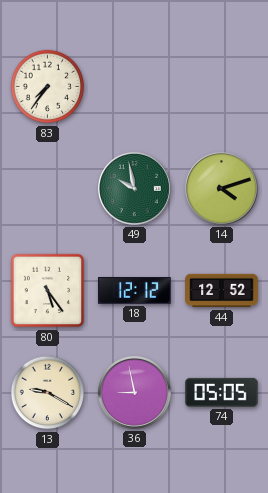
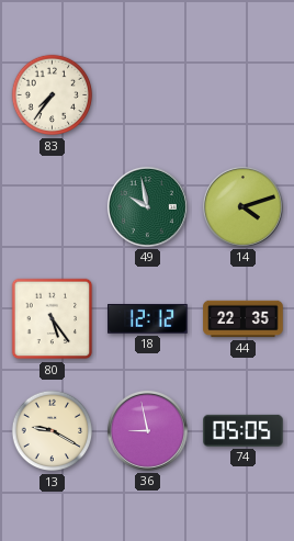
44: 12:52 -> 22:35
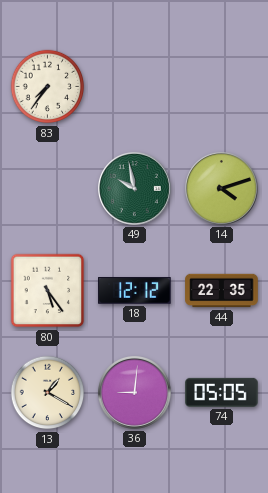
13: 9:20 -> 1:20
36: 8:58 -> 9:01
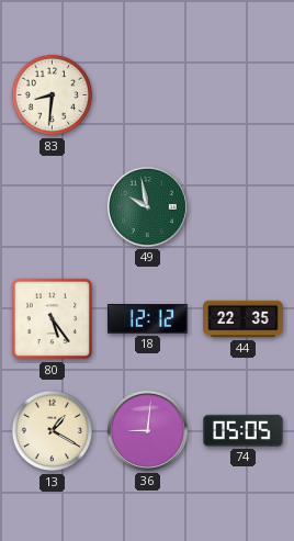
83: 7:36 -> 8:31
14: 4:12 -> none
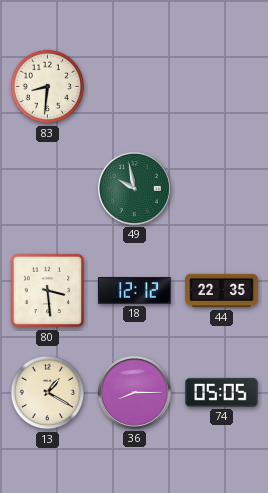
80: 5:24 -> 3:29
36: 9:01 -> 8:15
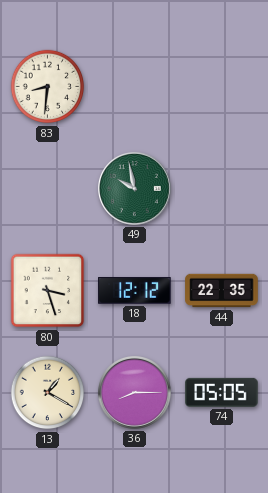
80: 3:29 -> 3:27
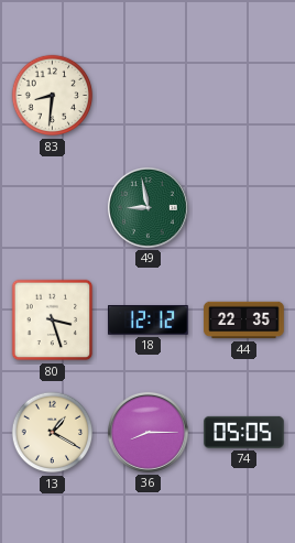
49: 9:58 -> 8:58
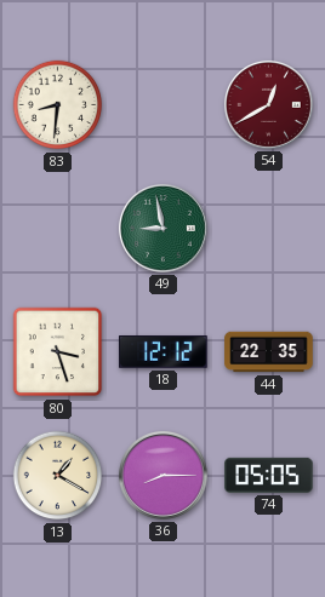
54: none -> 12:40
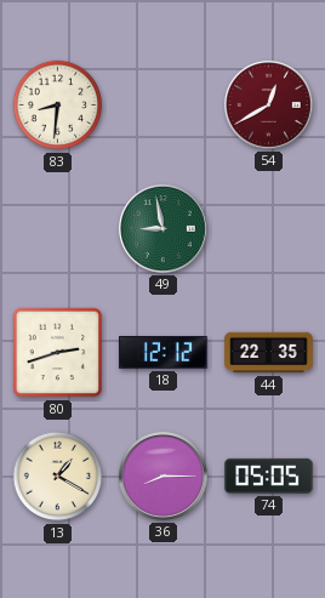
80: 3:27 -> 2:42
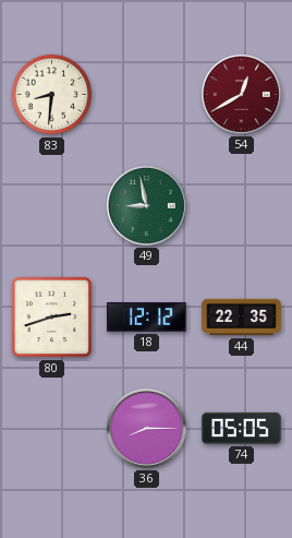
13: 1:20 -> none
